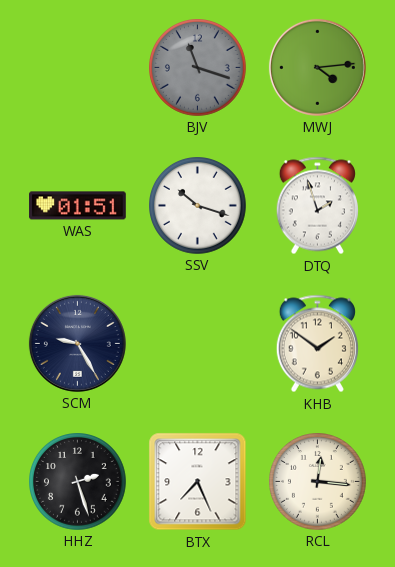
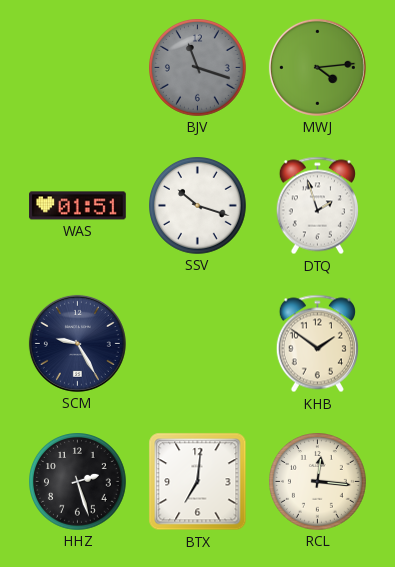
BTX: 7:26 -> 7:01
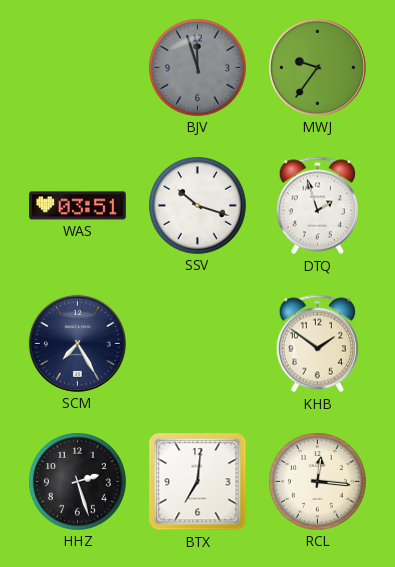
BJV: 11:18 -> 11:57
MWJ: 4:14 -> 9:36
WAS: 01:51 -> 03:51
SCM: 9:25 -> 7:25
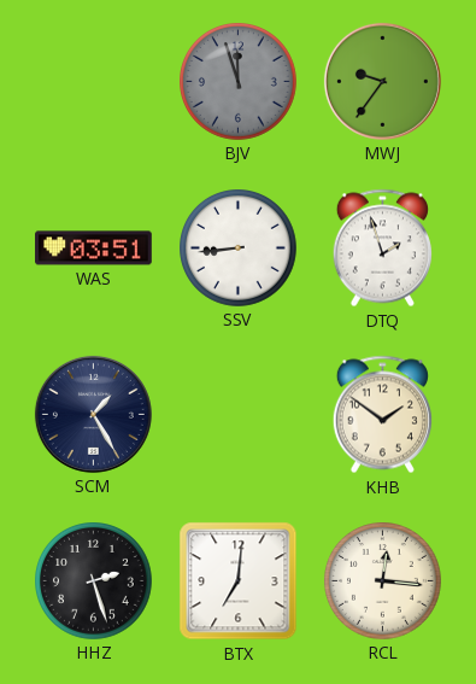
SSV: 10:18 -> 8:44
SCM: 7:25 -> 1:25
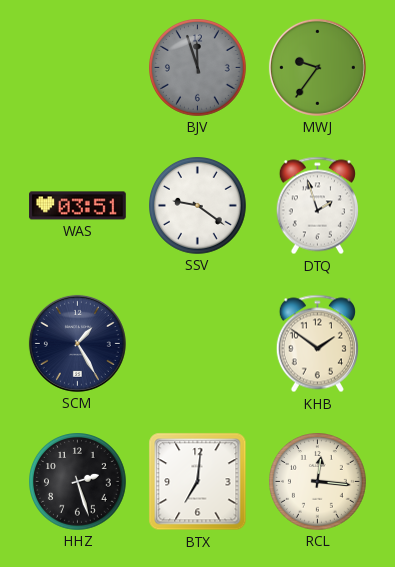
SSV: 8:44 -> 9:21
